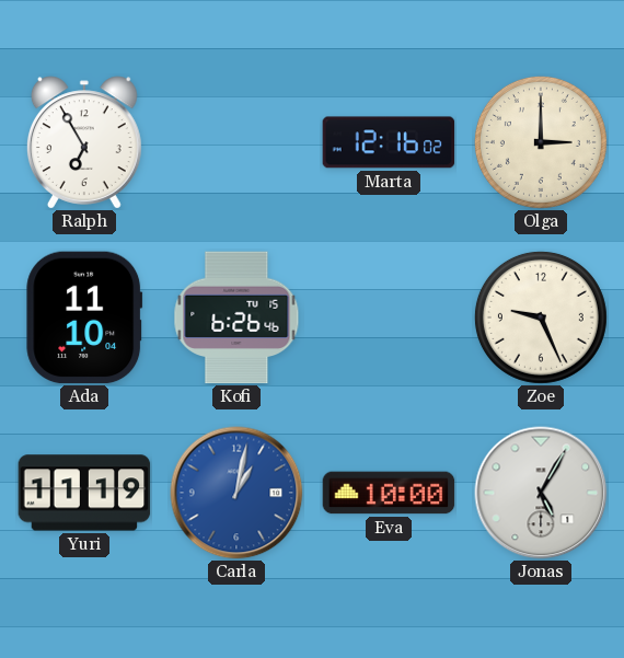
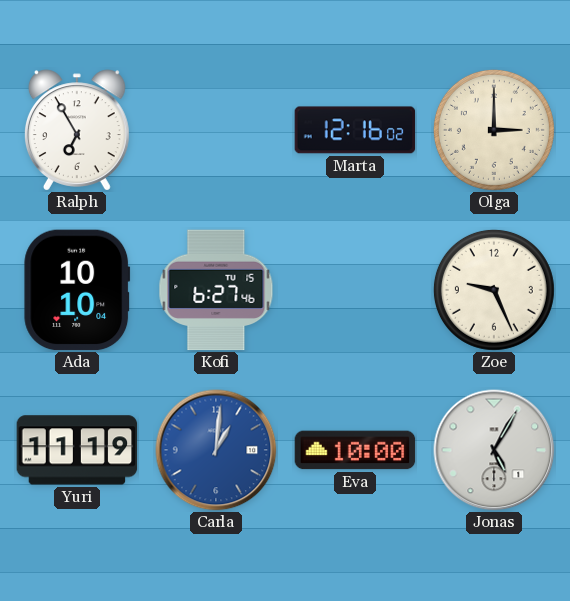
Ada: 11:10 -> 10:10
Kofi: 6:26 -> 6:27
Carla: 1:02 -> 1:01
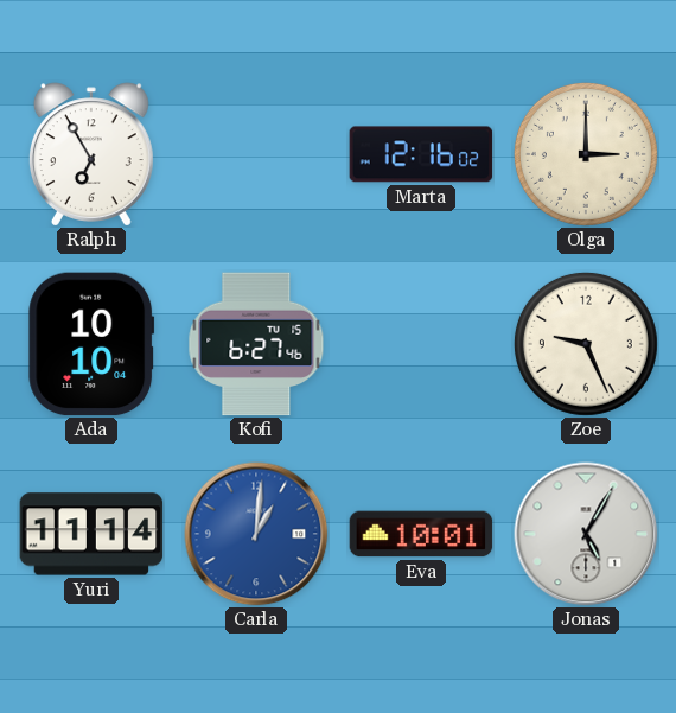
Yuri: 11:19 -> 11:14
Eva: 10:00 -> 10:01
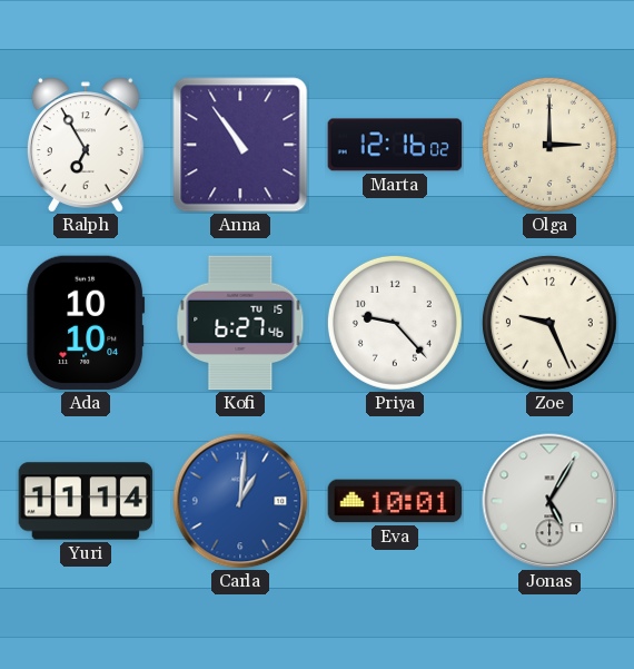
Anna: none -> 10:54
Priya: none -> 9:23
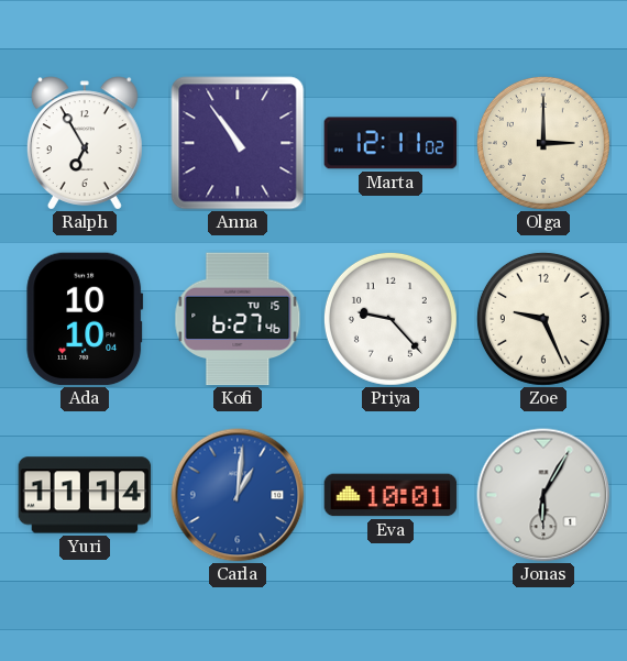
Marta: 12:16 -> 12:11
Jonas: 5:05 -> 6:05
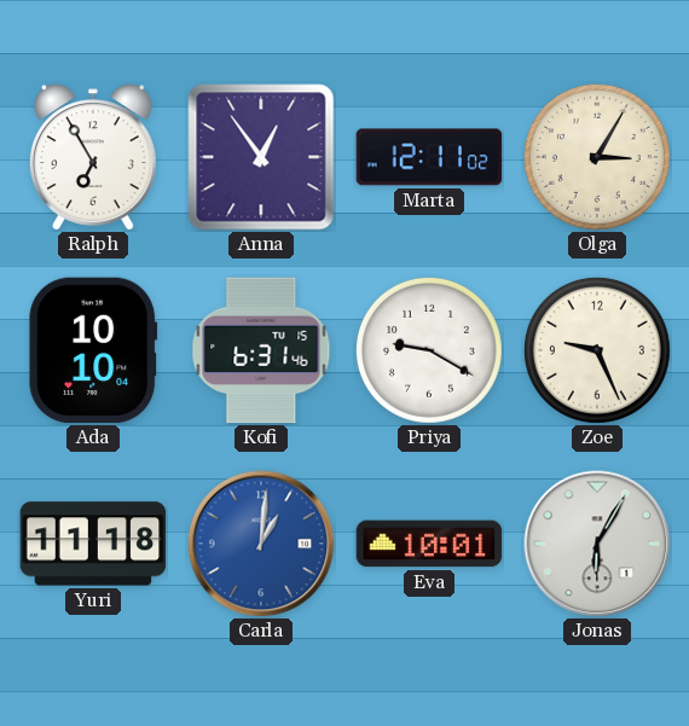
Anna: 10:54 -> 12:54
Olga: 3:00 -> 3:05
Kofi: 6:27 -> 6:31
Priya: 9:23 -> 9:20
Yuri: 11:14 -> 11:18
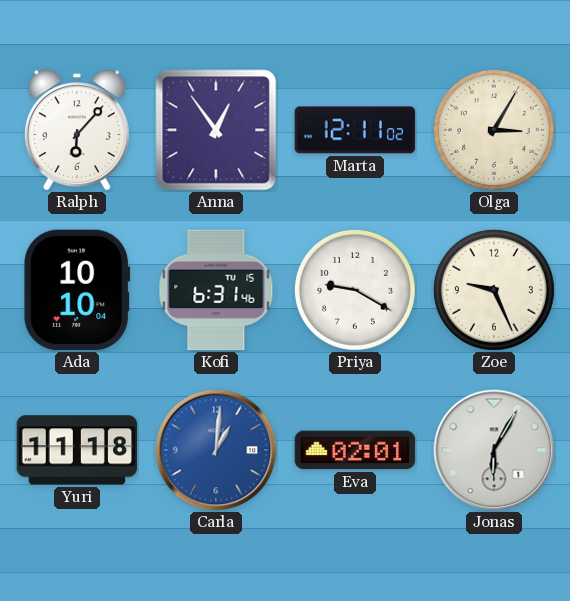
Ralph: 6:55 -> 6:07
Eva: 10:01 -> 02:01
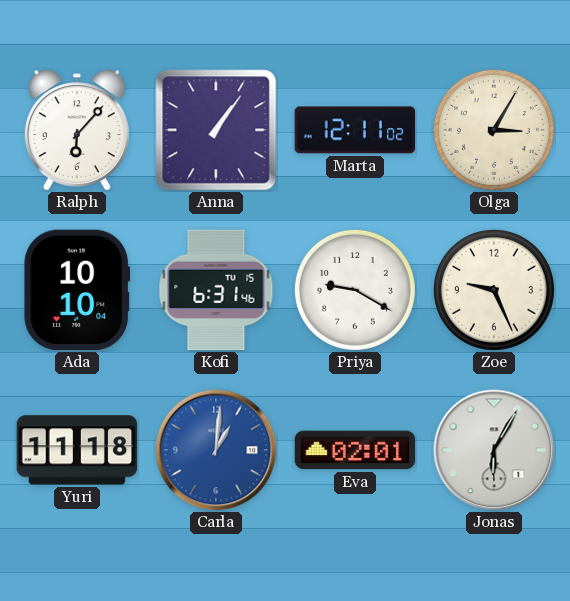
Anna: 12:54 -> 1:06
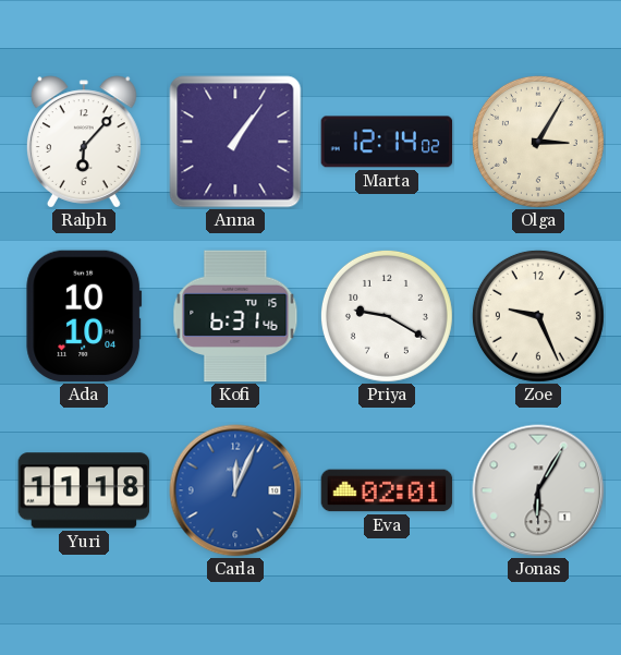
Marta: 12:11 -> 12:14
Carla: 1:01 -> 12:04
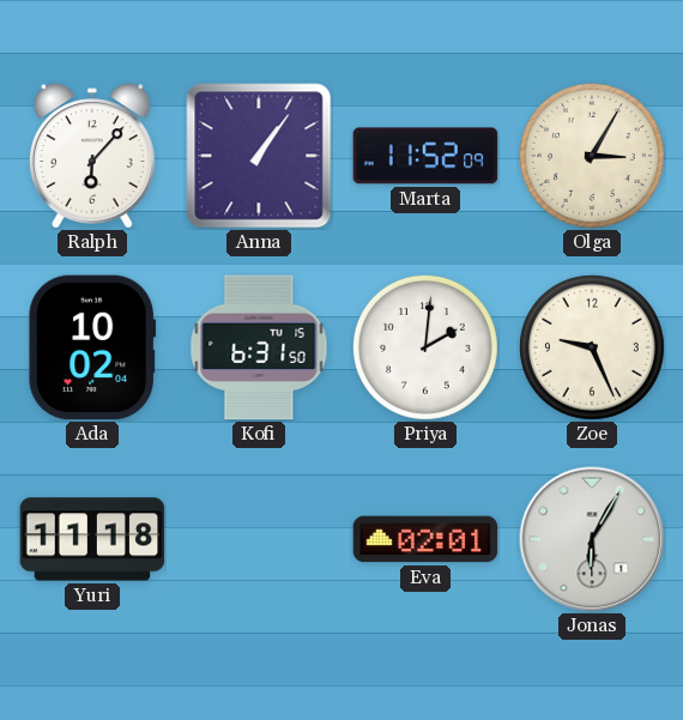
Marta: 12:14 -> 11:52
Ada: 10:10 -> 10:02
Kofi: 6:31:46 -> 6:31:50
Priya: 9:20 -> 2:01
Carla: 12:04 -> none
